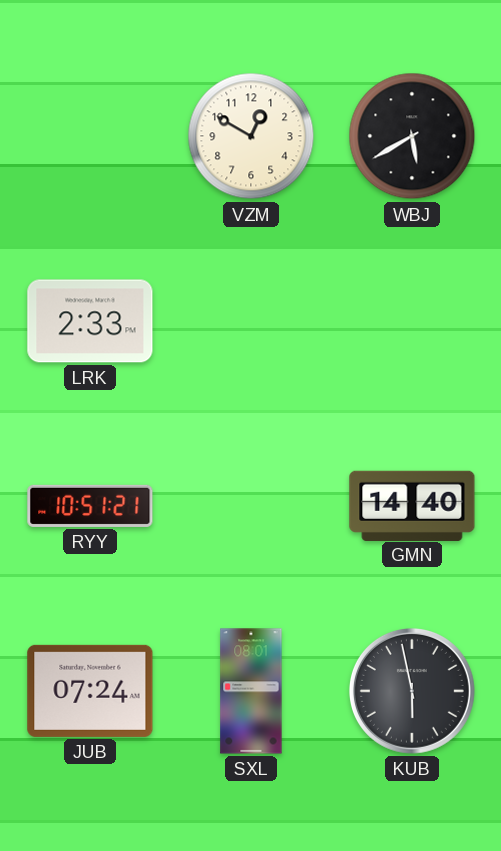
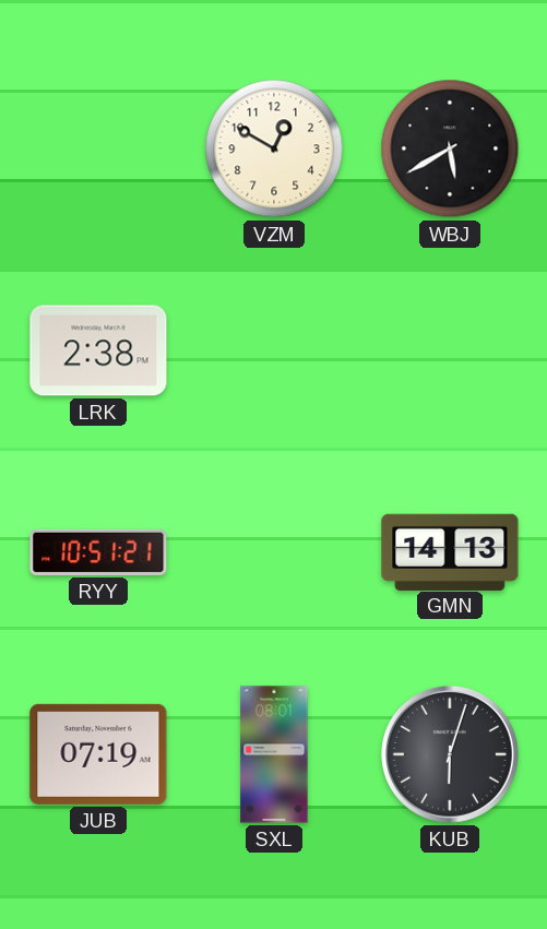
LRK: 2:33 -> 2:38
GMN: 14:40 -> 14:13
JUB: 07:24 -> 07:19
KUB: 5:58 -> 6:03
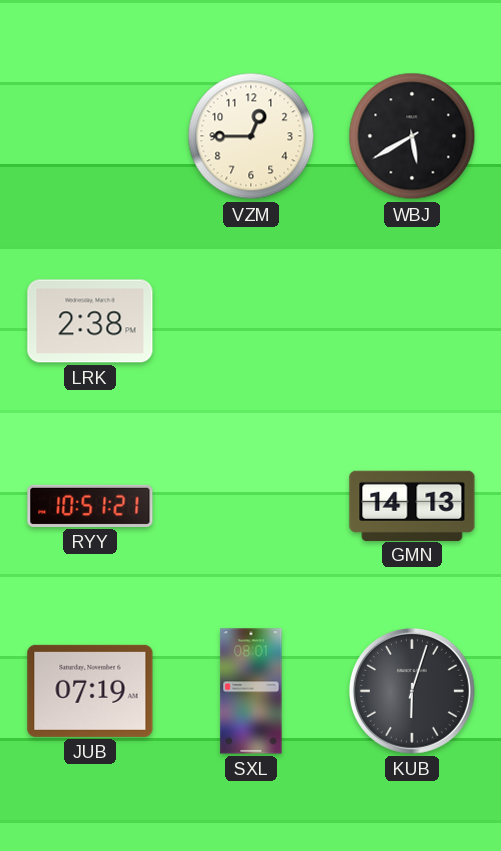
VZM: 12:50 -> 12:45
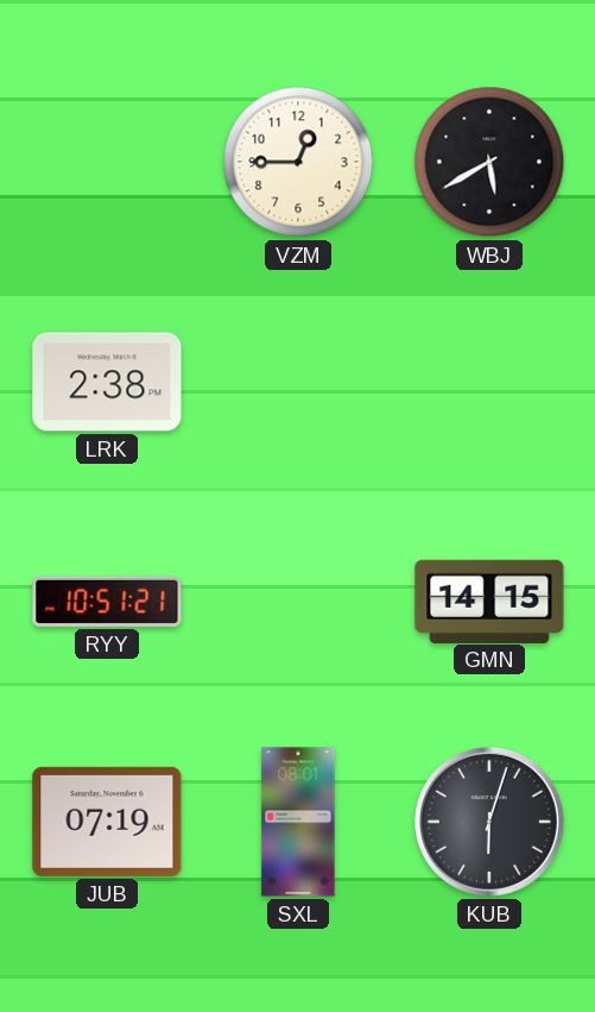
GMN: 14:13 -> 14:15
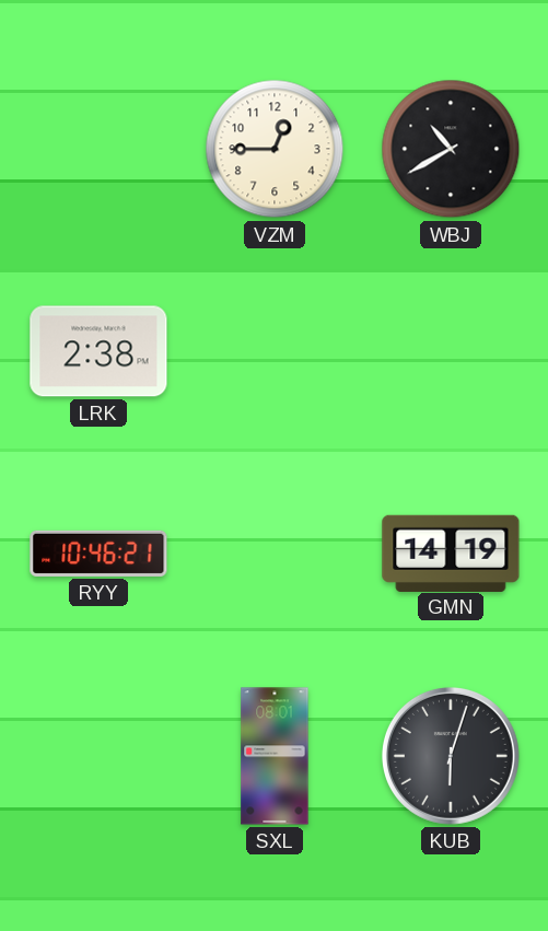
WBJ: 5:40 -> 10:40
RYY: 10:51 -> 10:46
GMN: 14:15 -> 14:19
JUB: 07:19 -> none
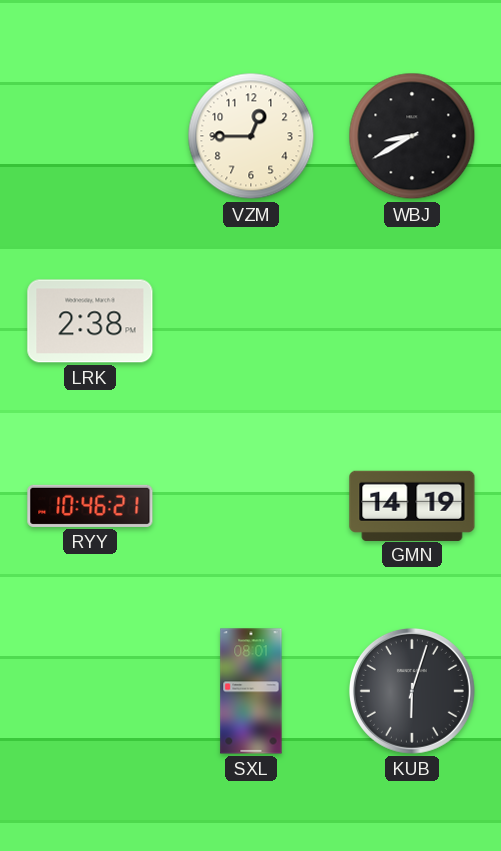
WBJ: 10:40 -> 8:40
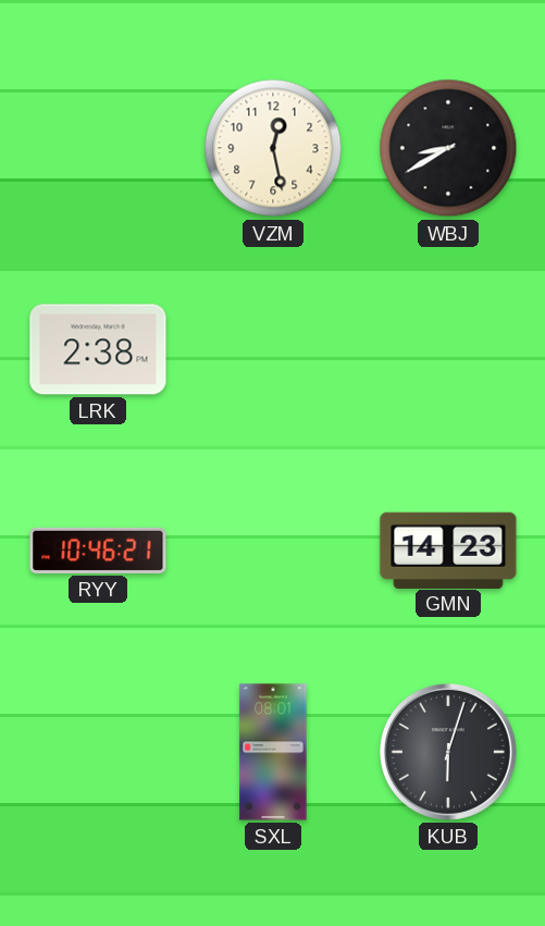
VZM: 12:45 -> 12:28
GMN: 14:19 -> 14:23
